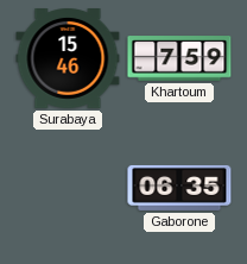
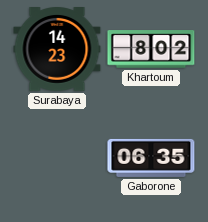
Surabaya: 15:46 -> 14:23
Khartoum: 7:59 -> 8:02
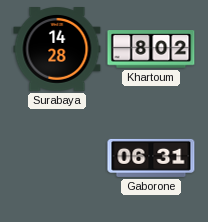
Surabaya: 14:23 -> 14:28
Gaborone: 06:35 -> 06:31
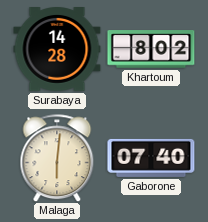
Malaga: none -> 6:01
Gaborone: 06:31 -> 07:40
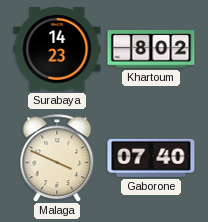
Surabaya: 14:28 -> 14:23
Malaga: 6:01 -> 3:49
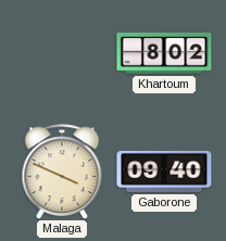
Surabaya: 14:23 -> none
Gaborone: 07:40 -> 09:40
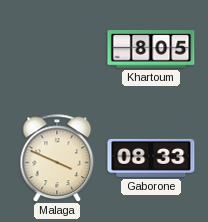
Khartoum: 8:02 -> 8:05
Gaborone: 09:40 -> 08:33
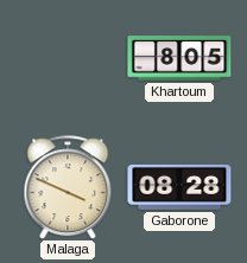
Gaborone: 08:33 -> 08:28
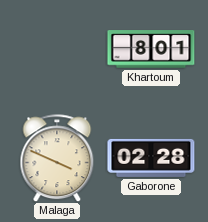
Khartoum: 8:05 -> 8:01
Gaborone: 08:28 -> 02:28
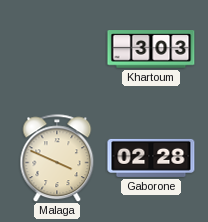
Khartoum: 8:01 -> 3:03
